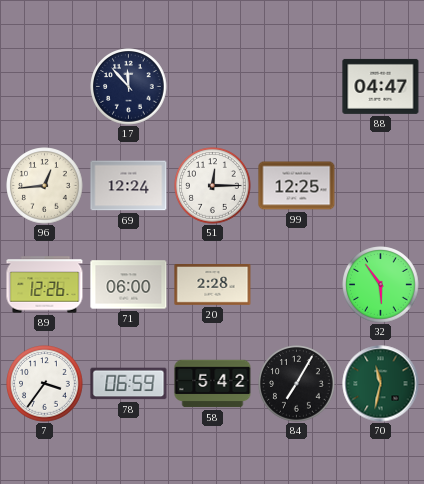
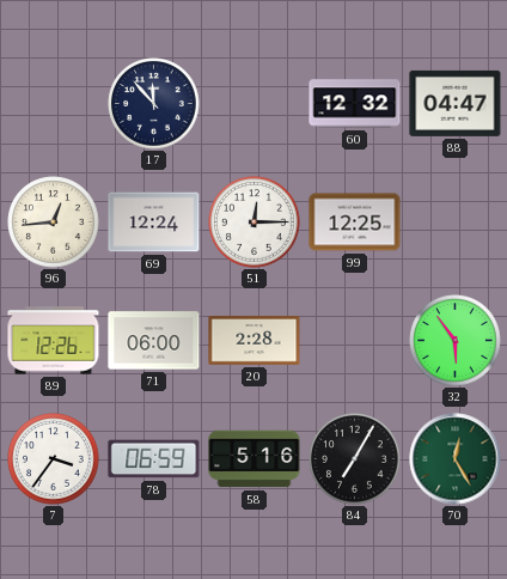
60: none -> 12:32
58: 5:42 -> 5:16
70: 11:32 -> 12:25
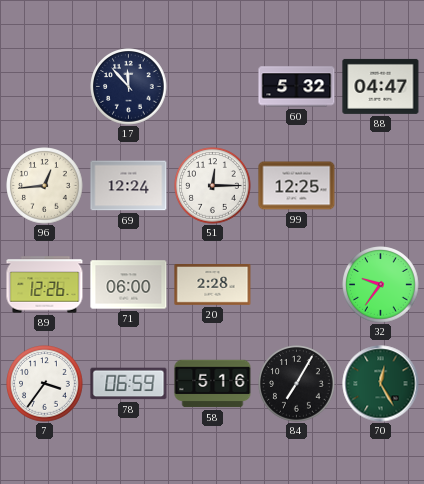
60: 12:32 -> 5:32
32: 5:54 -> 9:36
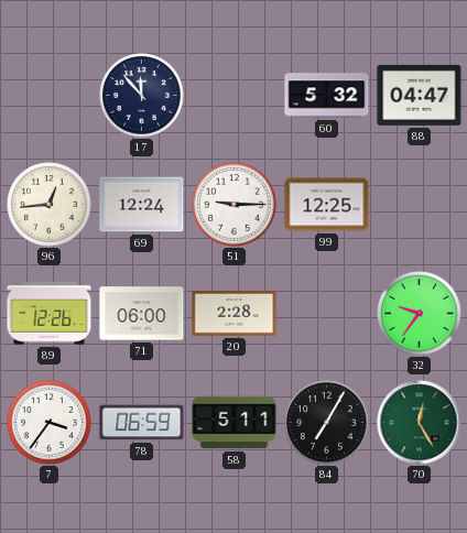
51: 12:15 -> 9:15
58: 5:16 -> 5:11
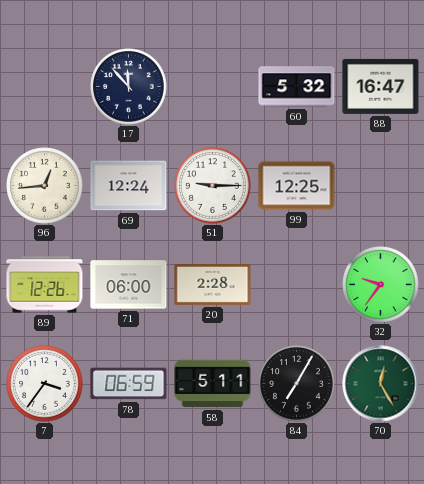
88: 04:47 -> 16:47
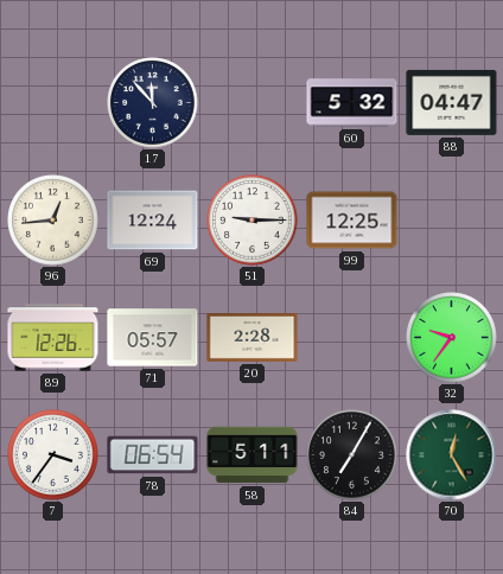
88: 16:47 -> 04:47
71: 06:00 -> 05:57
78: 06:59 -> 06:54
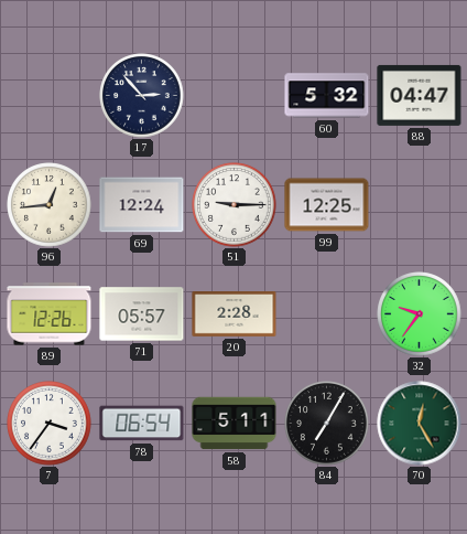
17: 11:53 -> 2:53
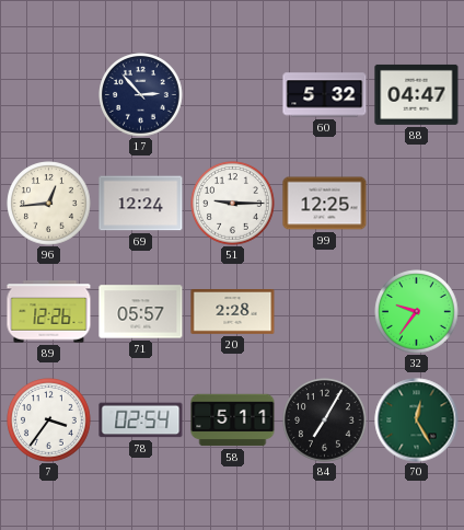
78: 06:54 -> 02:54
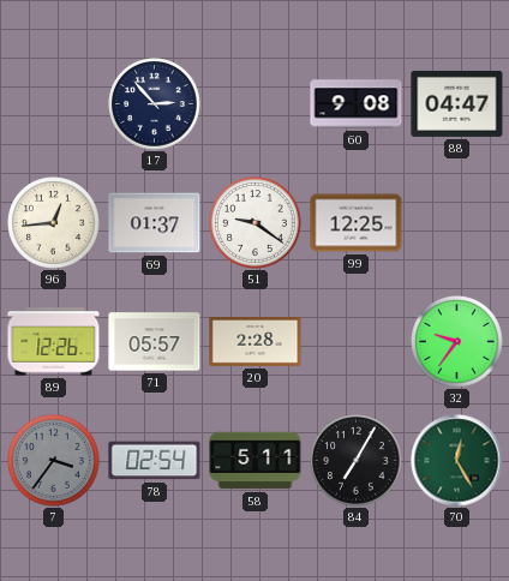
60: 5:32 -> 9:08
69: 12:24 -> 01:37
51: 9:15 -> 9:21
7 dial: white -> grey
